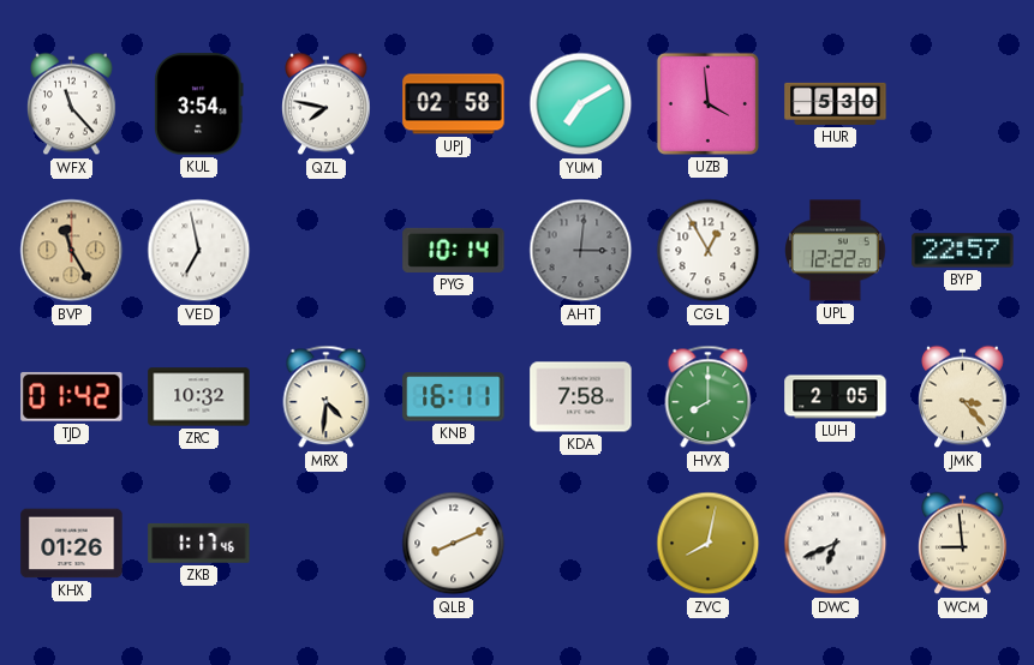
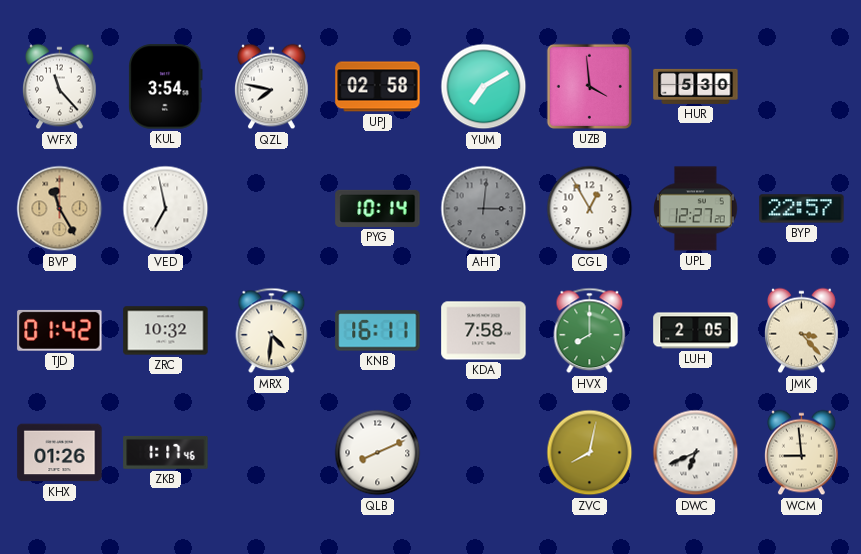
UPL: 12:22 -> 12:27
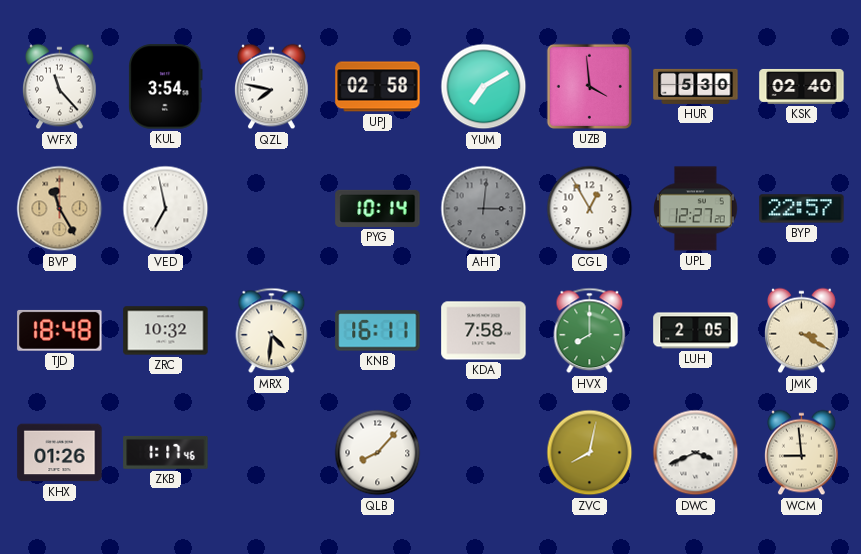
KSK: none -> 02:40
TJD: 01:42 -> 18:48
JMK: 3:23 -> 3:20
QLB: 8:11 -> 8:07
DWC: 6:41 -> 3:41
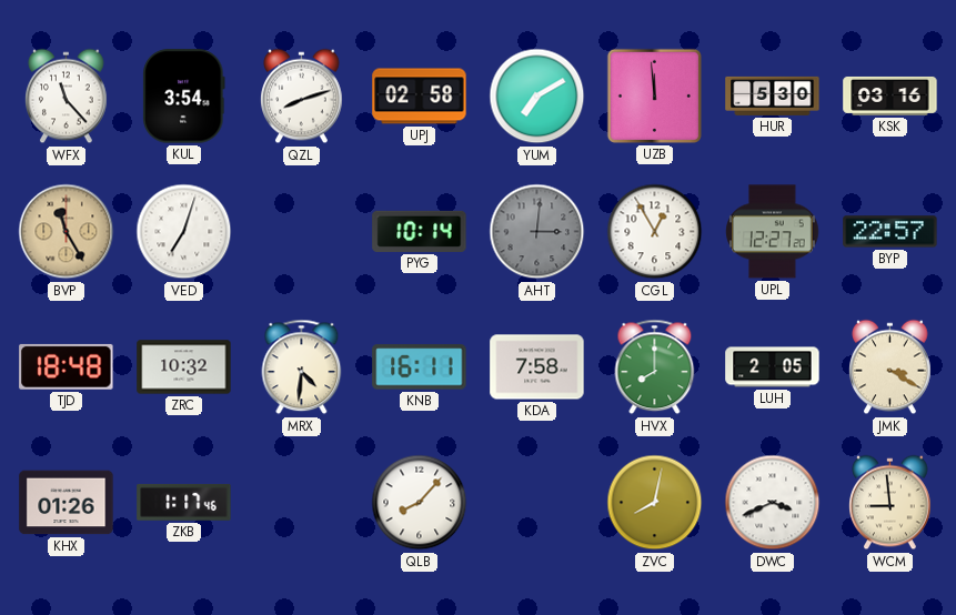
QZL: 7:47 -> 8:12
UZB: 3:59 -> 11:59
KSK: 02:40 -> 03:16
VED: 6:58 -> 7:03
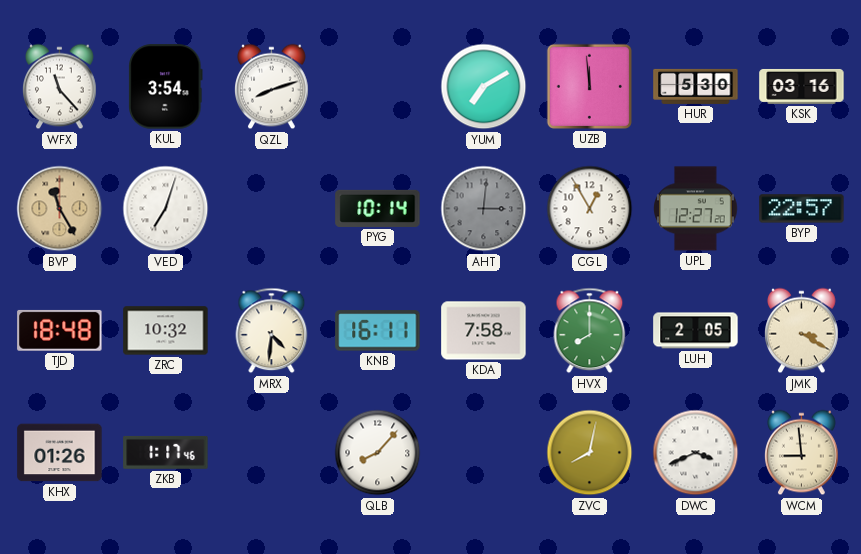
UPJ: 02:58 -> none
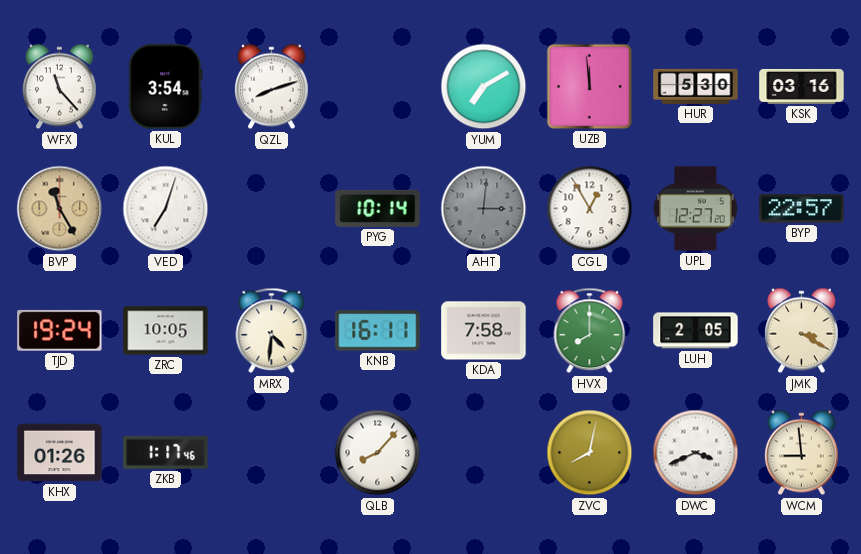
TJD: 18:48 -> 19:24
ZRC: 10:32 -> 10:05
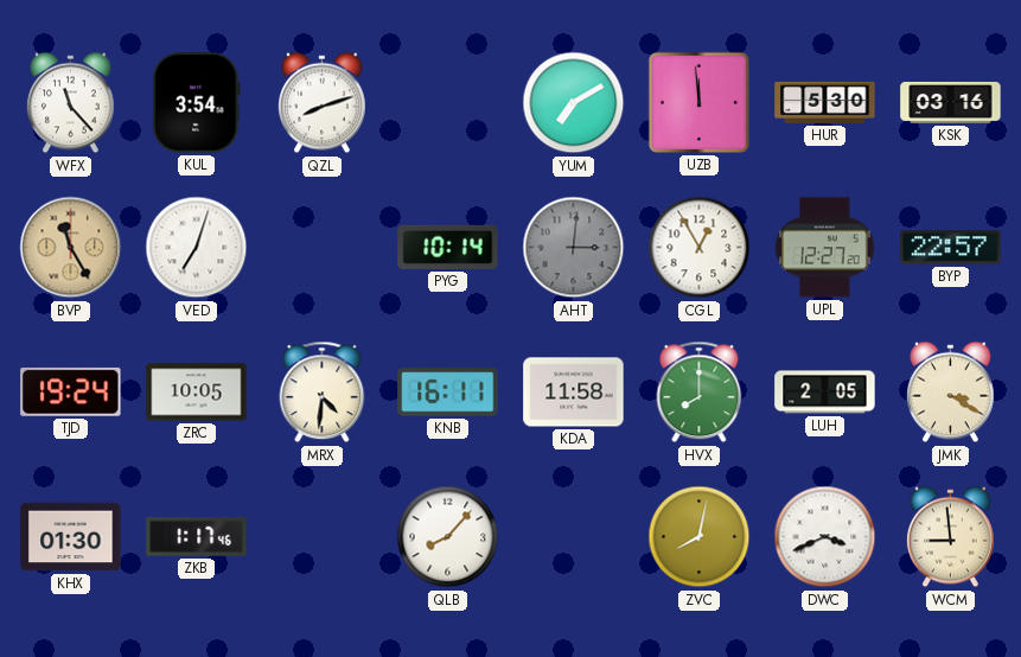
KDA: 7:58 -> 11:58
KHX: 01:26 -> 01:30
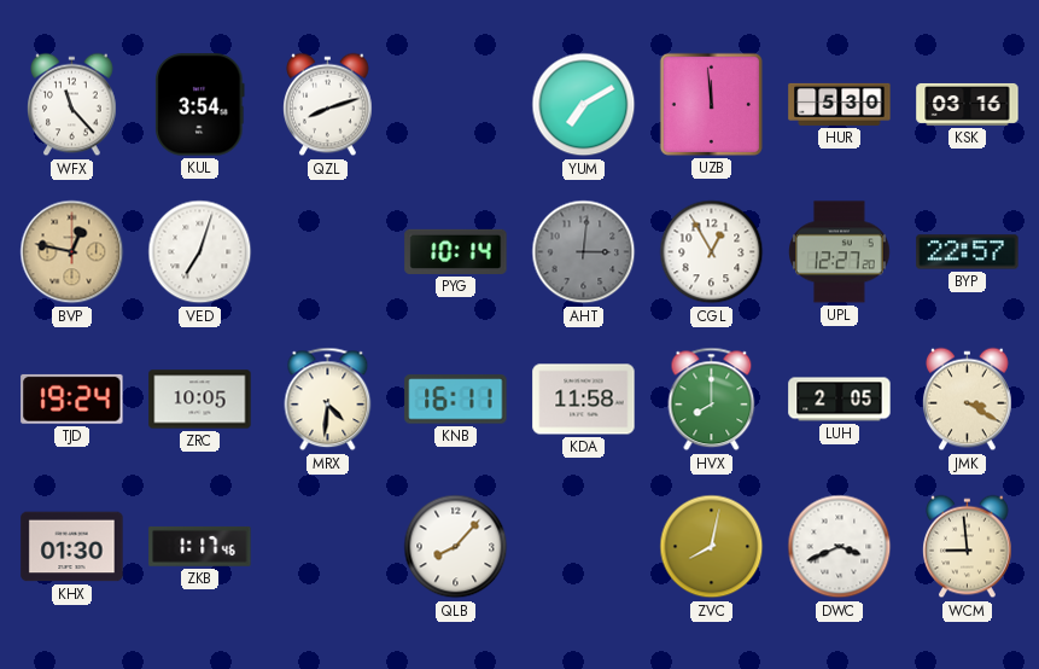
BVP: 11:25 -> 12:47
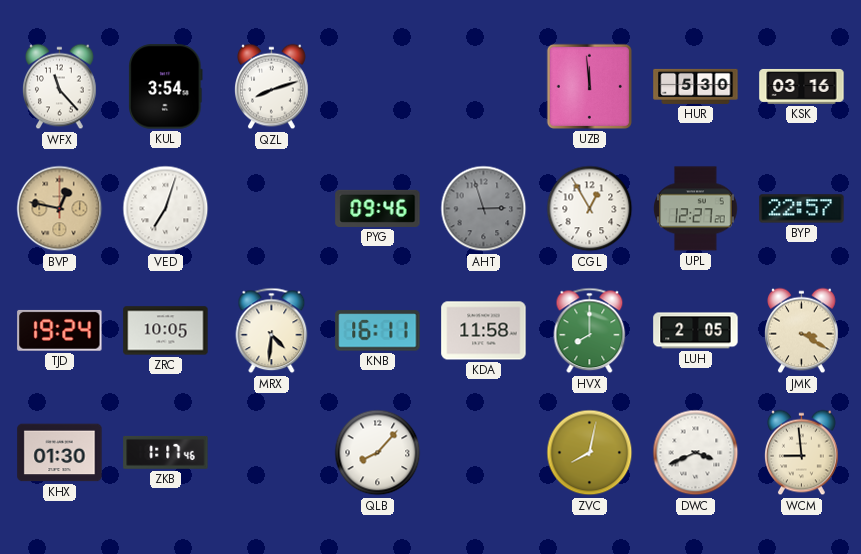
YUM: 7:10 -> none
PYG: 10:14 -> 09:46
AHT: 3:01 -> 2:57
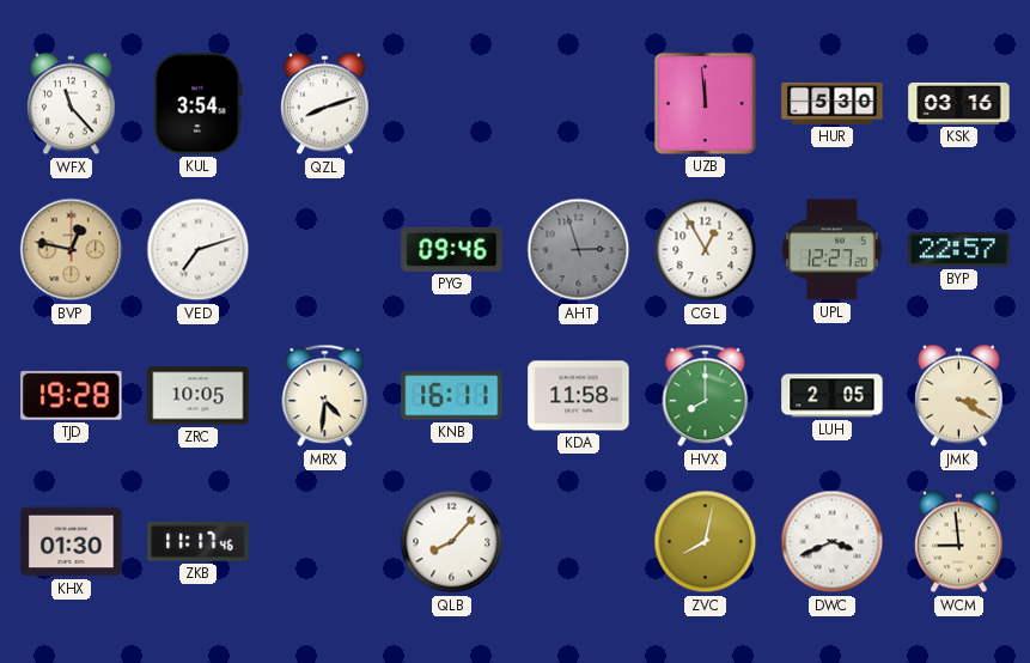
VED: 7:03 -> 7:12
TJD: 19:24 -> 19:28
ZKB: 1:17 -> 11:17
